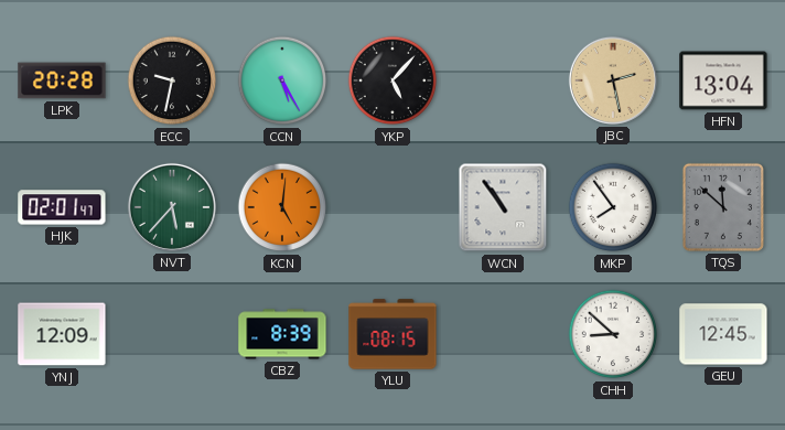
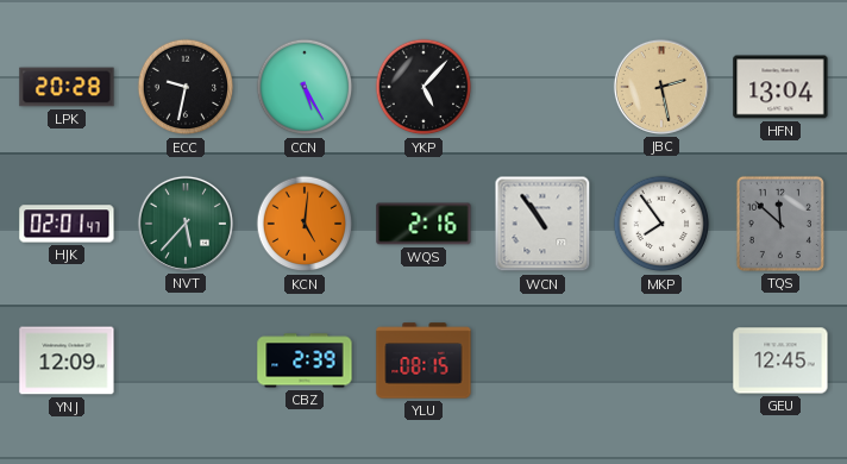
WQS: none -> 2:16
CBZ: 8:39 -> 2:39
CHH: 8:52 -> none
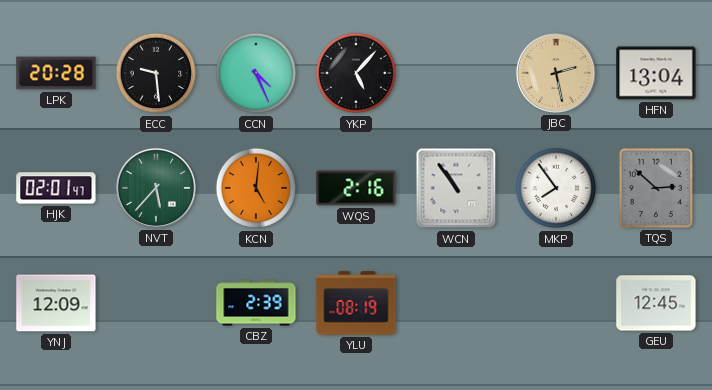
ECC: 9:32 -> 9:29
CCN: 5:25 -> 4:26
TQS: 11:52 -> 2:52
YLU: 08:15 -> 08:19
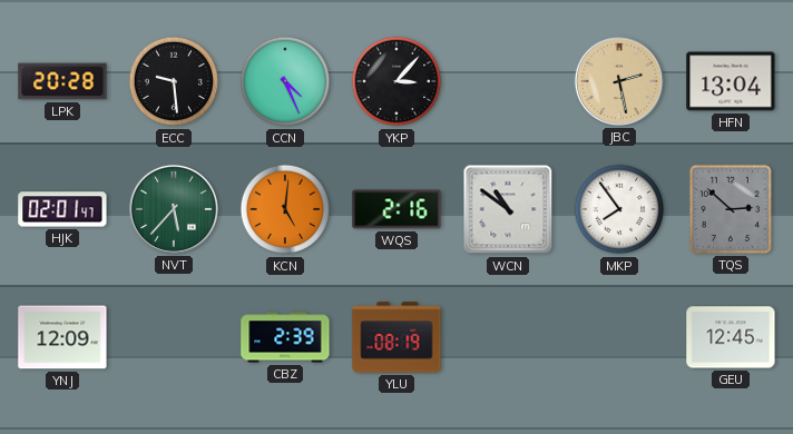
YKP: 5:07 -> 3:07
WCN: 10:54 -> 10:51
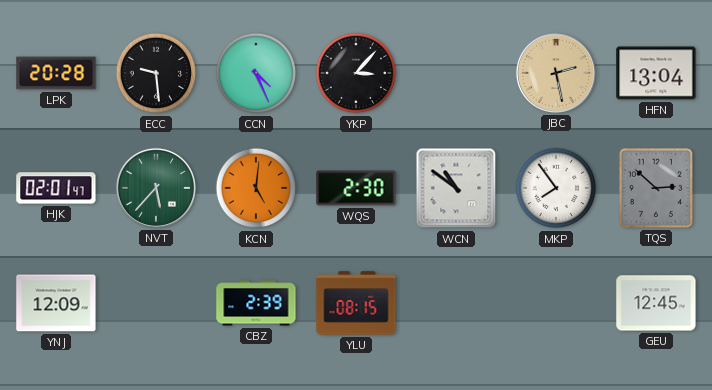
WQS: 2:16 -> 2:30
YLU: 08:19 -> 08:15
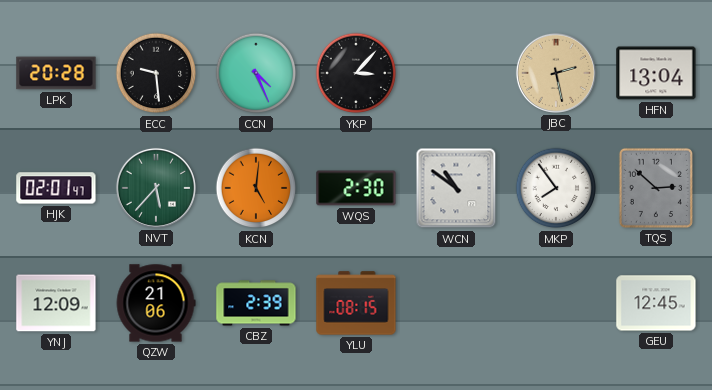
QZW: none -> 21:06
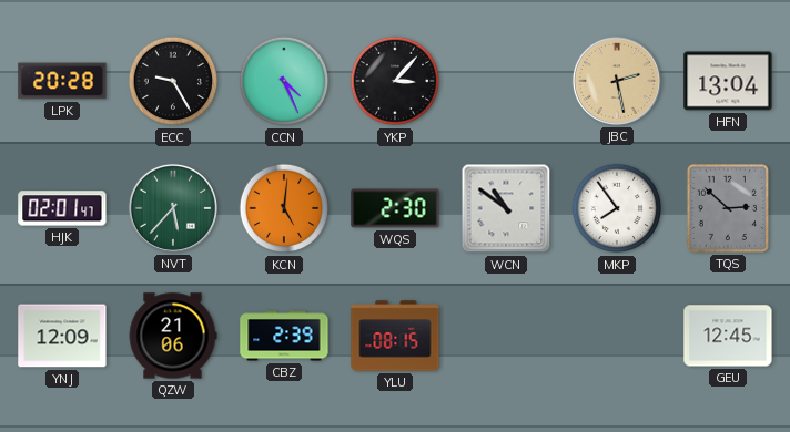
ECC: 9:29 -> 9:25
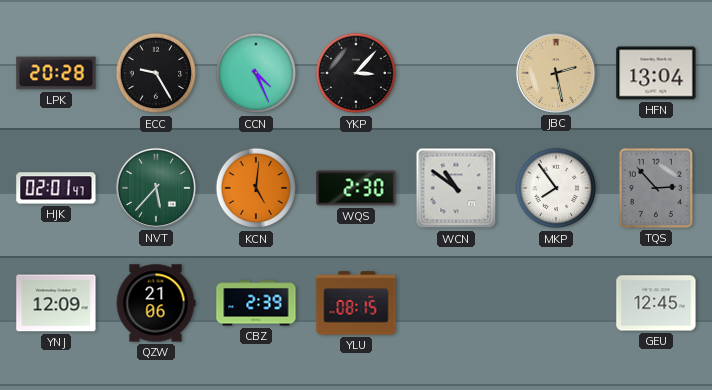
TQS: 2:52 -> 2:53
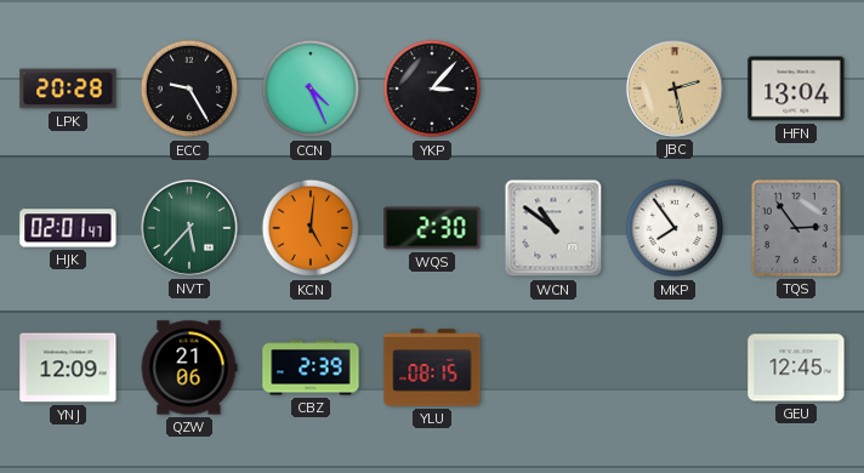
TQS: 2:53 -> 2:54
